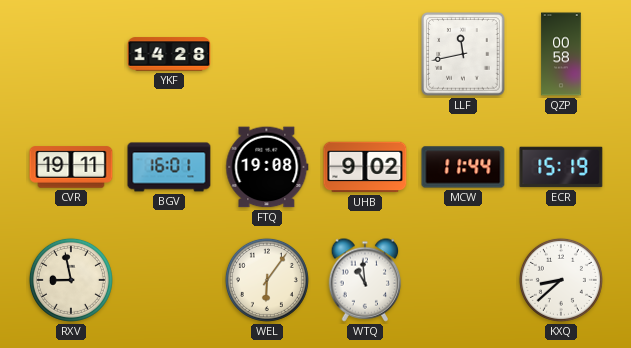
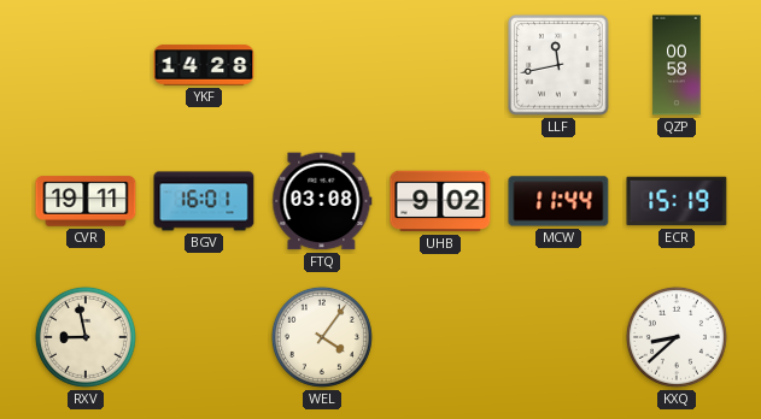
FTQ: 19:08 -> 03:08
WEL: 6:06 -> 4:06
WTQ: 10:59 -> none
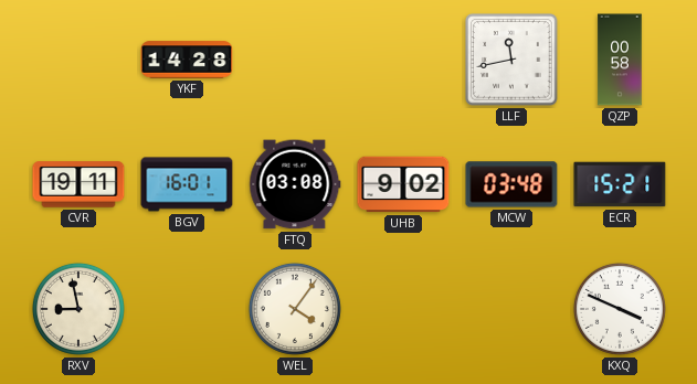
MCW: 11:44 -> 03:48
ECR: 15:19 -> 15:21
KXQ: 8:38 -> 3:49
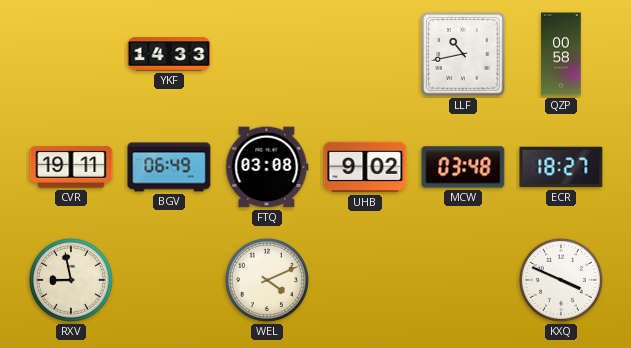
YKF: 14:28 -> 14:33
LLF: 11:43 -> 10:43
BGV: 16:01 -> 06:49
ECR: 15:21 -> 18:27
WEL: 4:06 -> 4:11
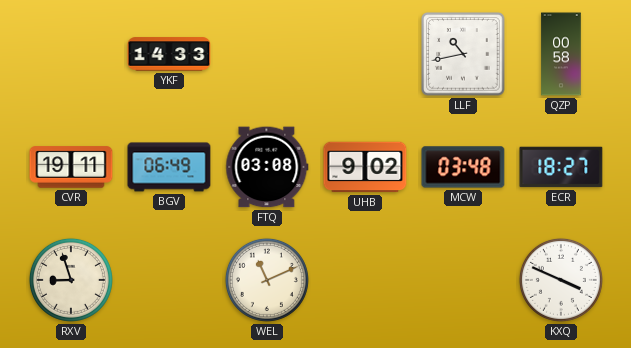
RXV: 8:58 -> 8:57
WEL: 4:11 -> 11:11
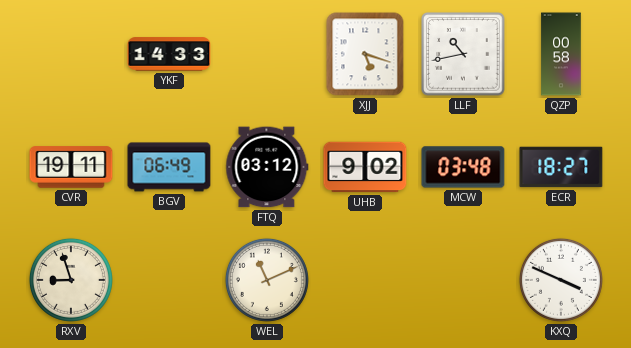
XJJ: none -> 5:18
FTQ: 03:08 -> 03:12
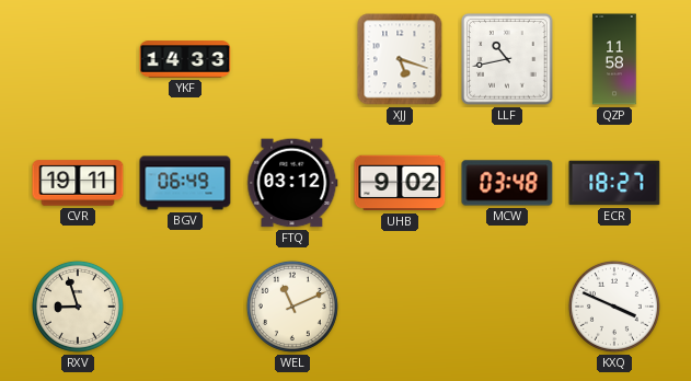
QZP: 00:58 -> 11:58
